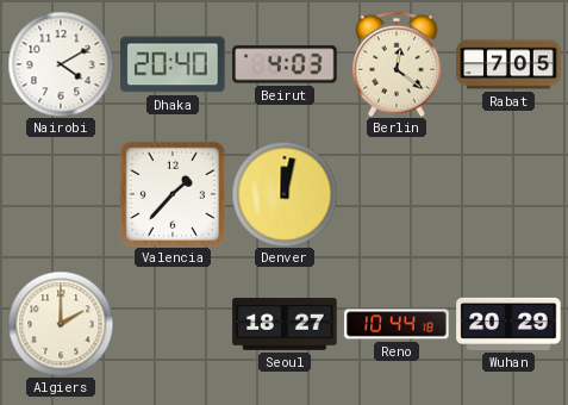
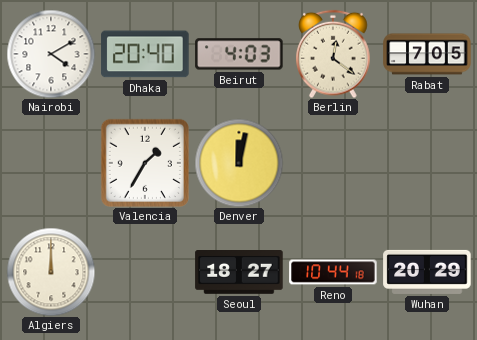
Valencia: 1:37 -> 1:35
Algiers: 2:00 -> 12:00
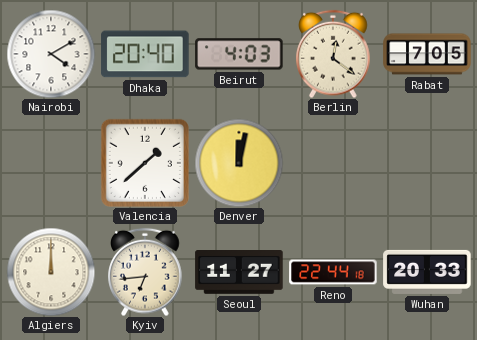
Valencia: 1:35 -> 1:38
Kyiv: none -> 6:44
Seoul: 18:27 -> 11:27
Reno: 10:44 -> 22:44
Wuhan: 20:29 -> 20:33
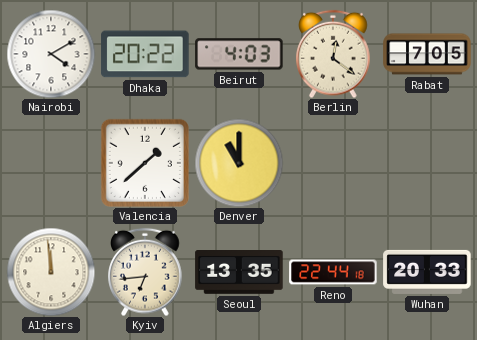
Dhaka: 20:40 -> 20:22
Denver: 12:02 -> 11:00
Algiers: 12:00 -> 11:59
Seoul: 11:27 -> 13:35
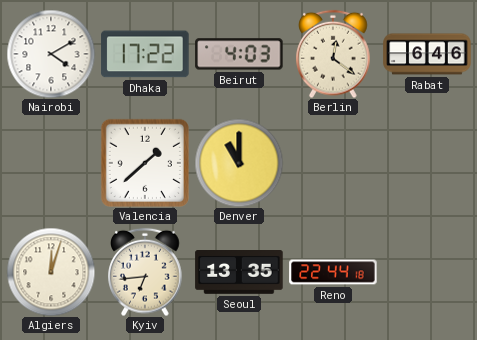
Dhaka: 20:22 -> 17:22
Rabat: 7:05 -> 6:46
Algiers: 11:59 -> 12:03
Wuhan: 20:33 -> none
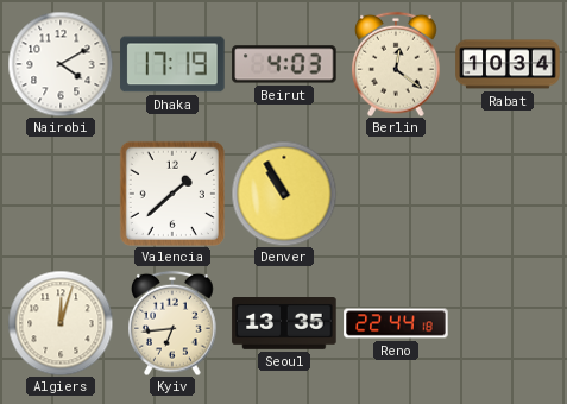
Dhaka: 17:22 -> 17:19
Rabat: 6:46 -> 10:34
Denver: 11:00 -> 10:55
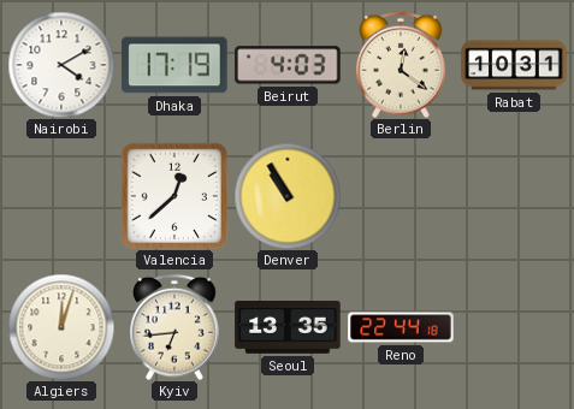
Rabat: 10:34 -> 10:31
Valencia: 1:38 -> 12:38
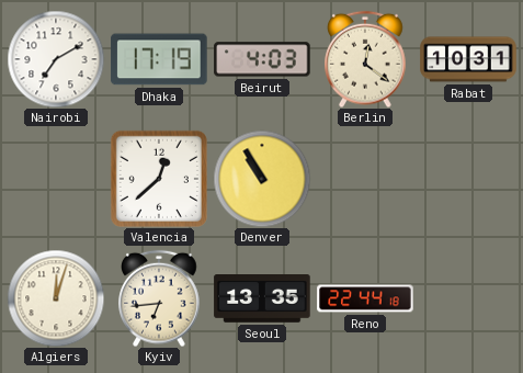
Nairobi: 4:10 -> 7:10
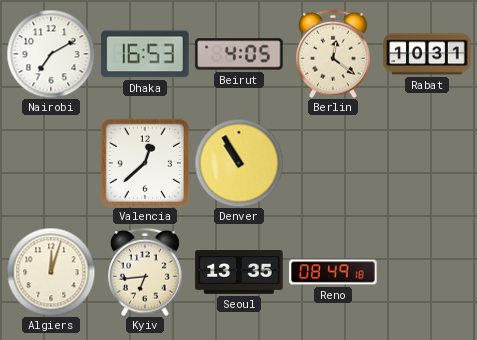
Dhaka: 17:19 -> 16:53
Beirut: 4:03 -> 4:05
Reno: 22:44 -> 08:49
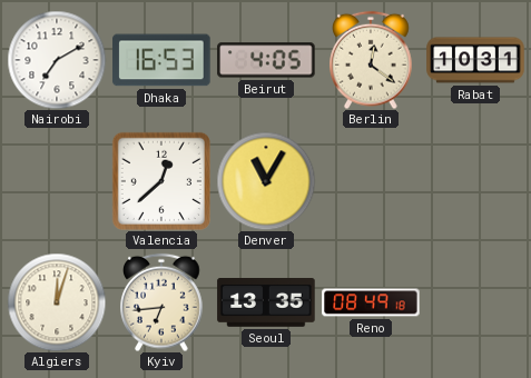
Denver: 10:55 -> 11:05
